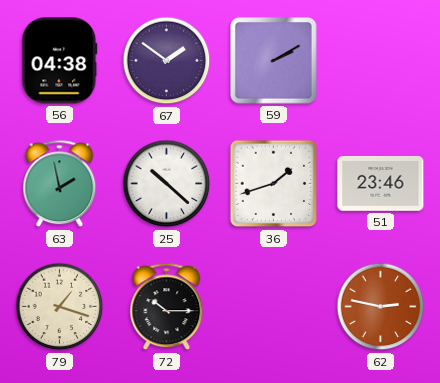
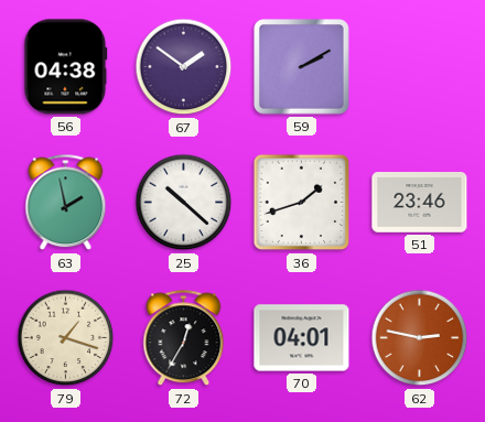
72: 10:15 -> 12:35
70: none -> 04:01
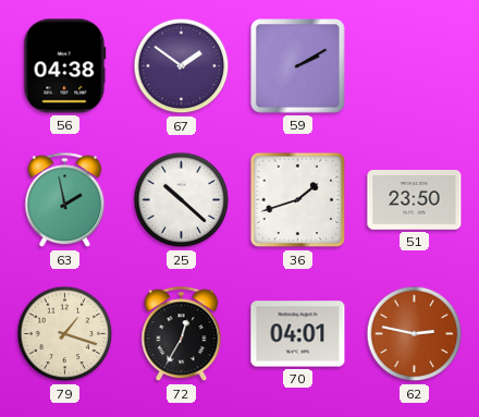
51: 23:46 -> 23:50
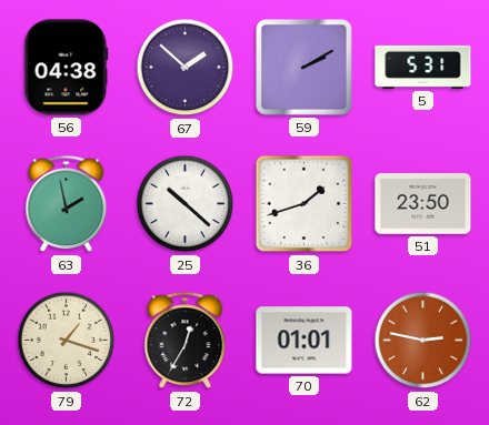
67: 1:51 -> 1:52
5: none -> 5:31
70: 04:01 -> 01:01
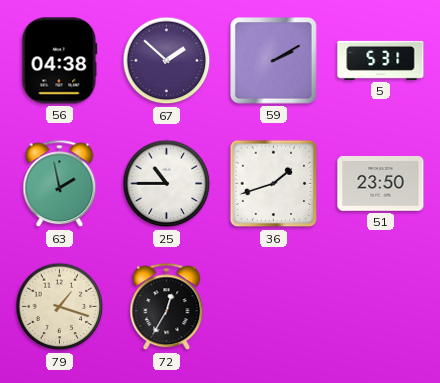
25: 10:22 -> 10:45
70: 01:01 -> none
62: 2:47 -> none
